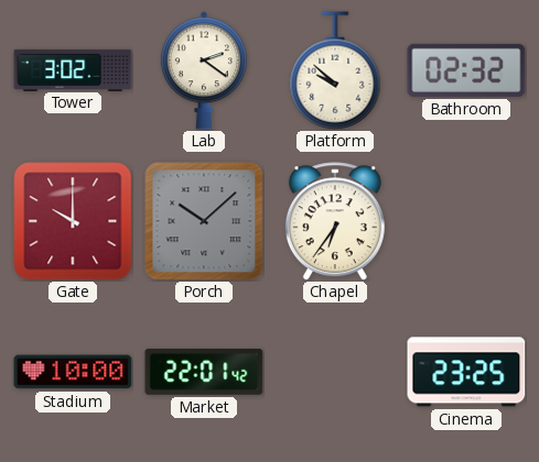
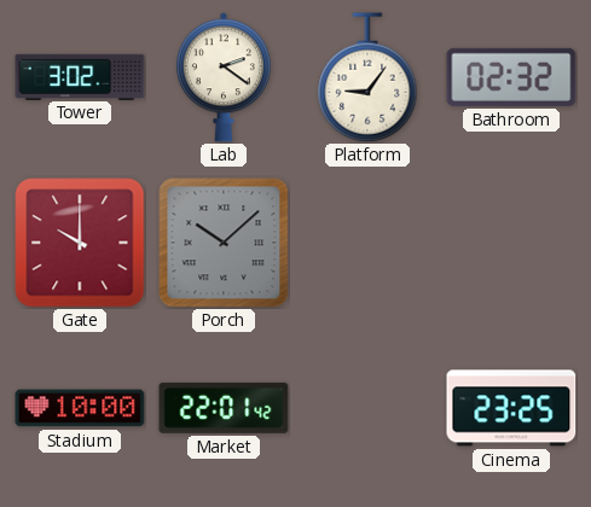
Platform: 9:52 -> 9:06
Chapel: 6:36 -> none
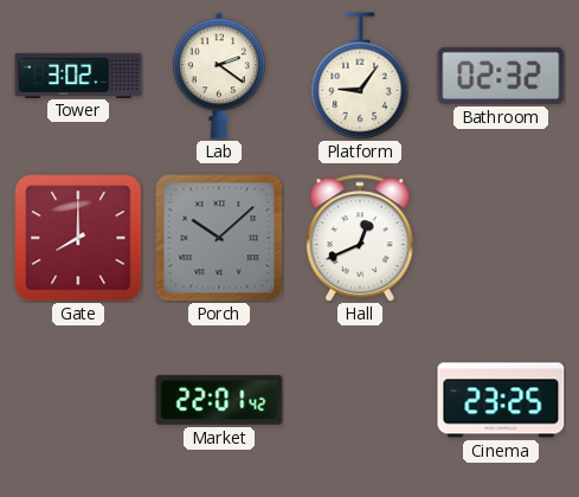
Gate: 10:00 -> 8:00
Hall: none -> 12:41
Stadium: 10:00 -> none
